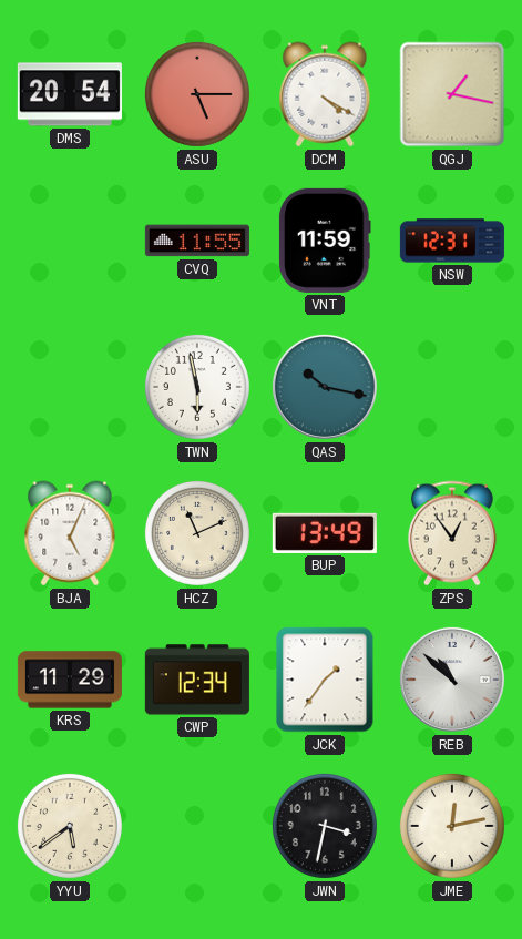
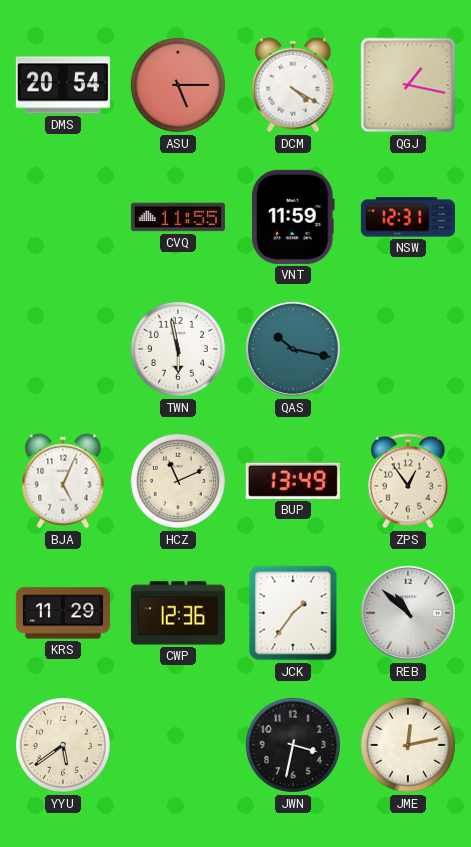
CWP: 12:34 -> 12:36
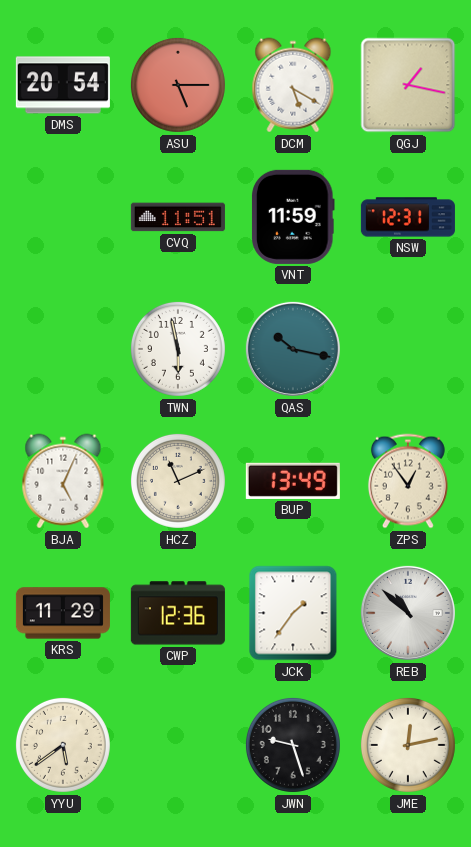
DCM: 4:20 -> 5:20
CVQ: 11:55 -> 11:51
JWN: 3:32 -> 9:27
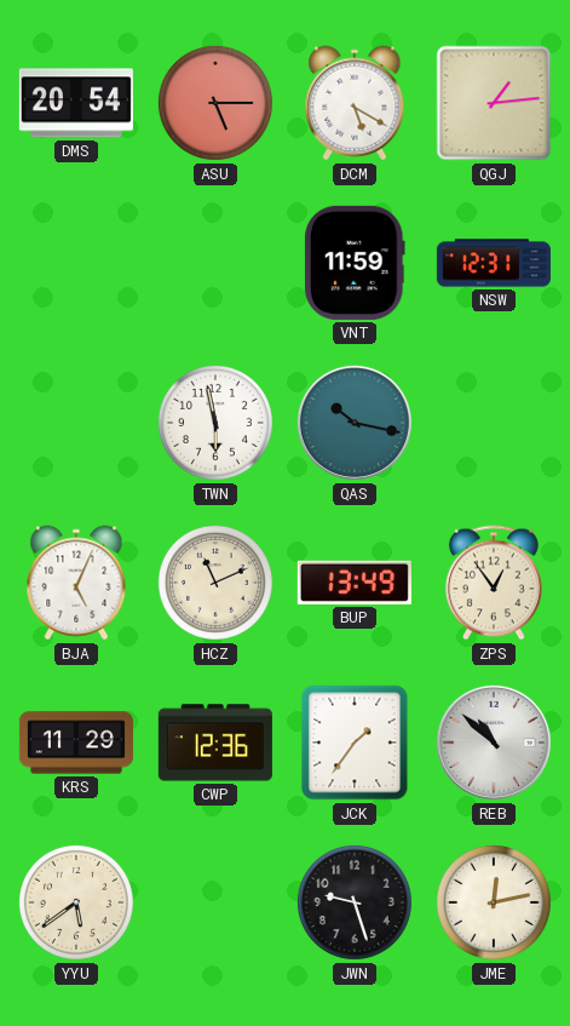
QGJ: 1:17 -> 1:14
CVQ: 11:51 -> none
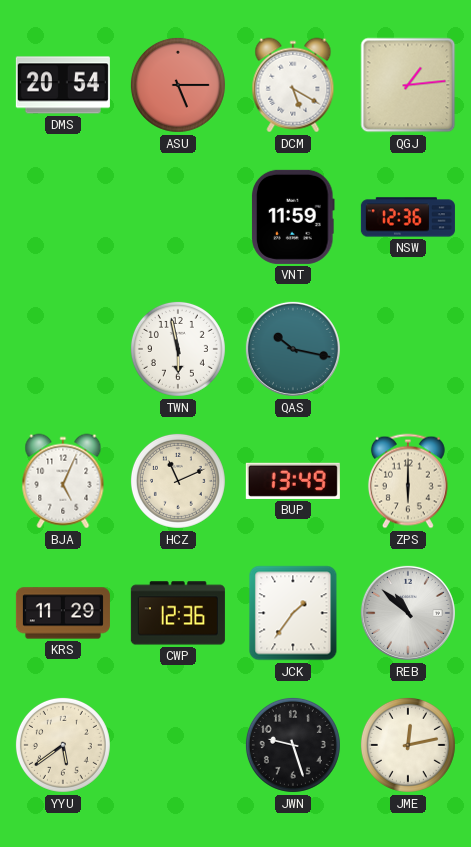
NSW: 12:31 -> 12:36
ZPS: 12:54 -> 6:00
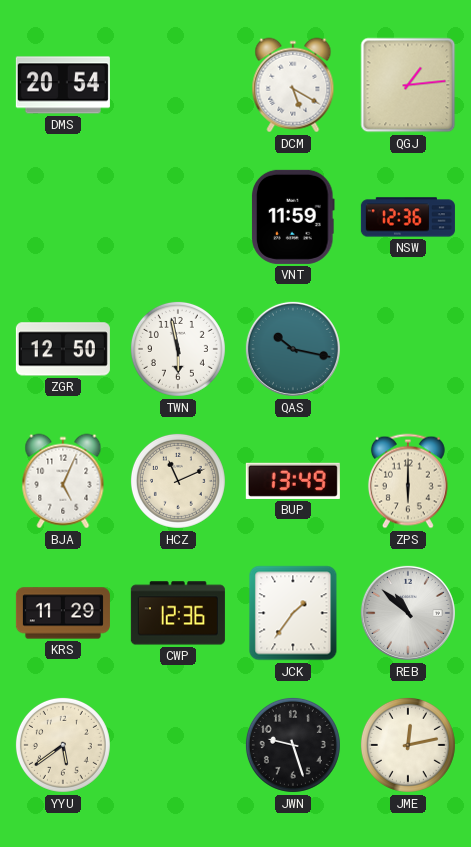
ASU: 5:15 -> none
ZGR: none -> 12:50
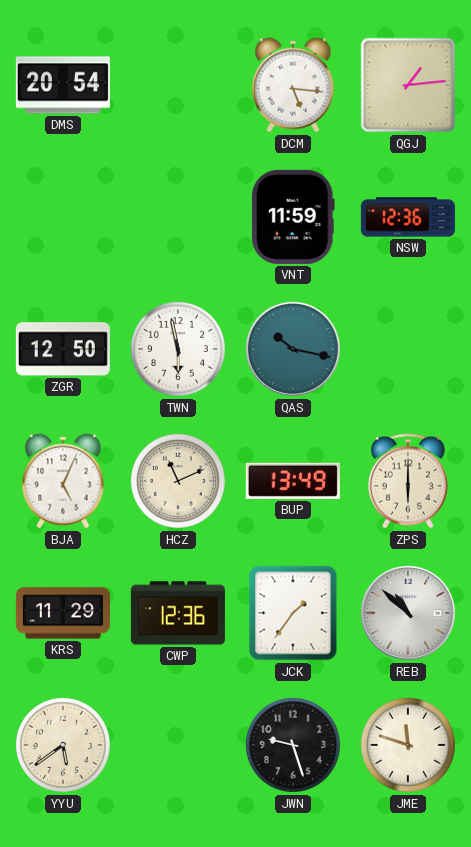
DCM: 5:20 -> 5:16
JME: 12:13 -> 11:48
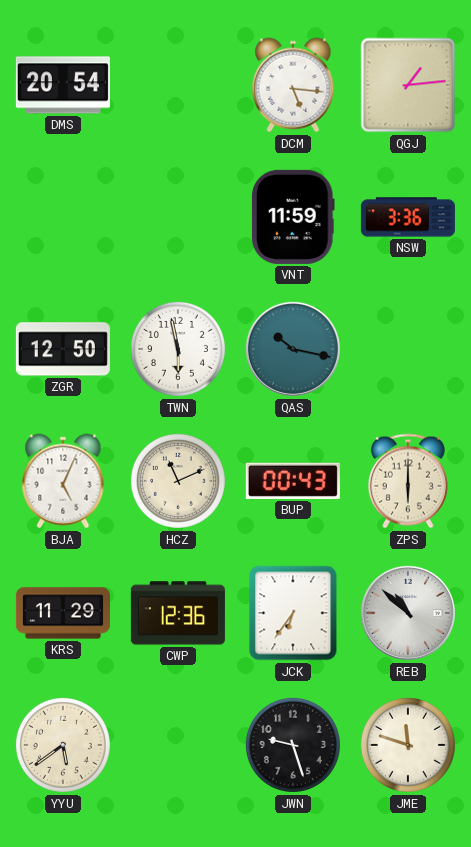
NSW: 12:36 -> 3:36
BUP: 13:49 -> 00:43
JCK: 1:36 -> 6:36
